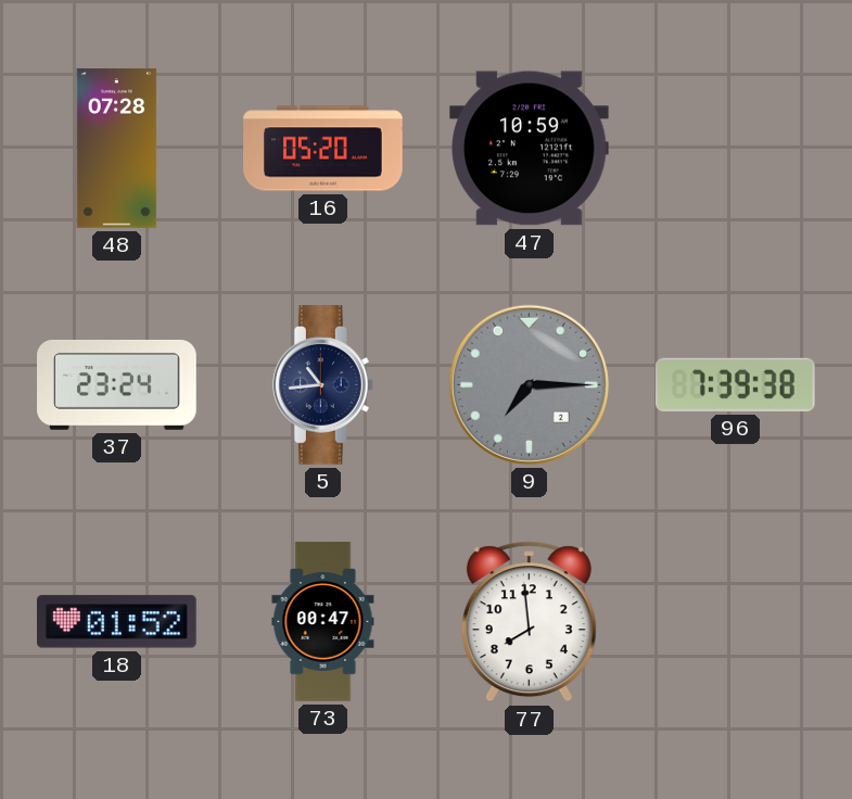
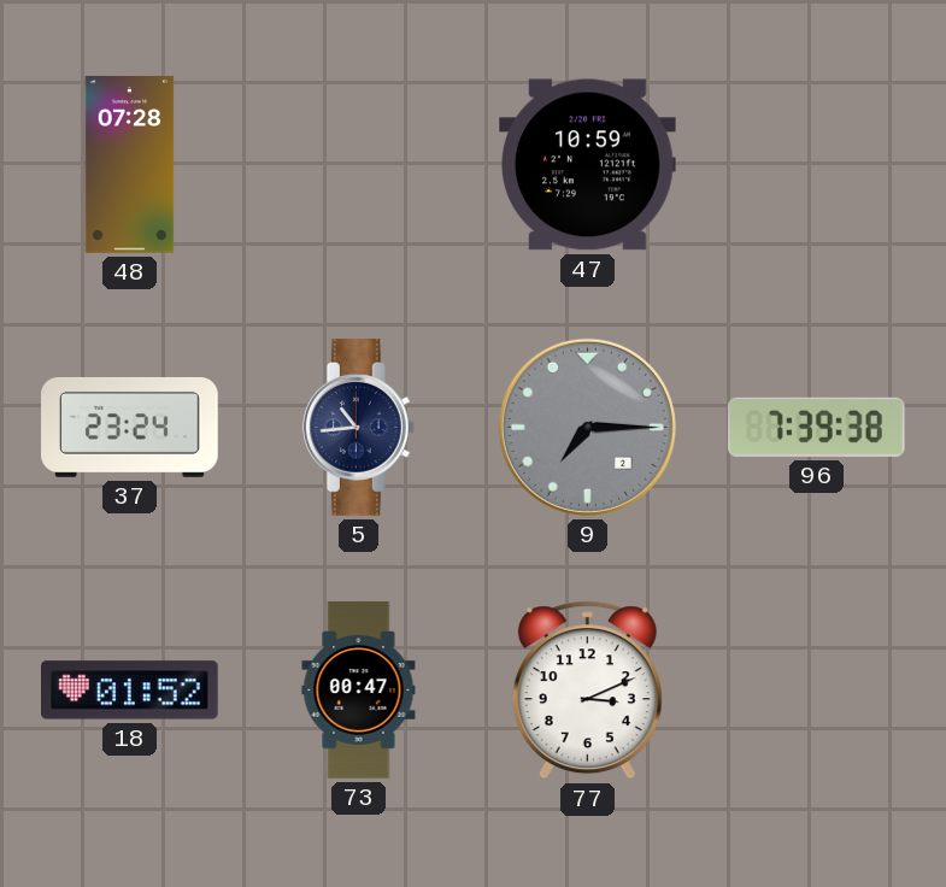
16: 05:20 -> none
77: 7:59 -> 3:11
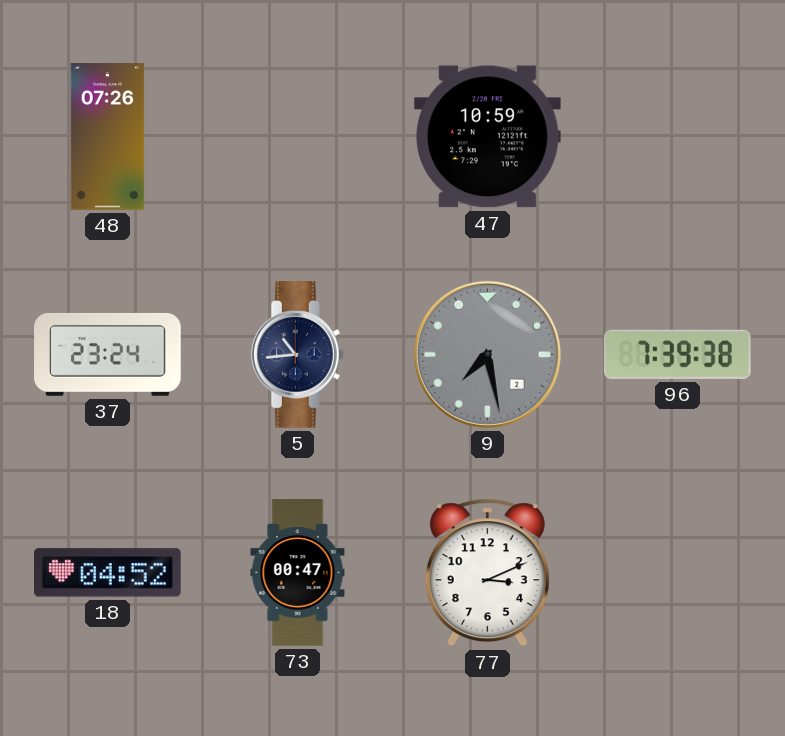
48: 07:28 -> 07:26
9: 7:15 -> 7:28
18: 01:52 -> 04:52
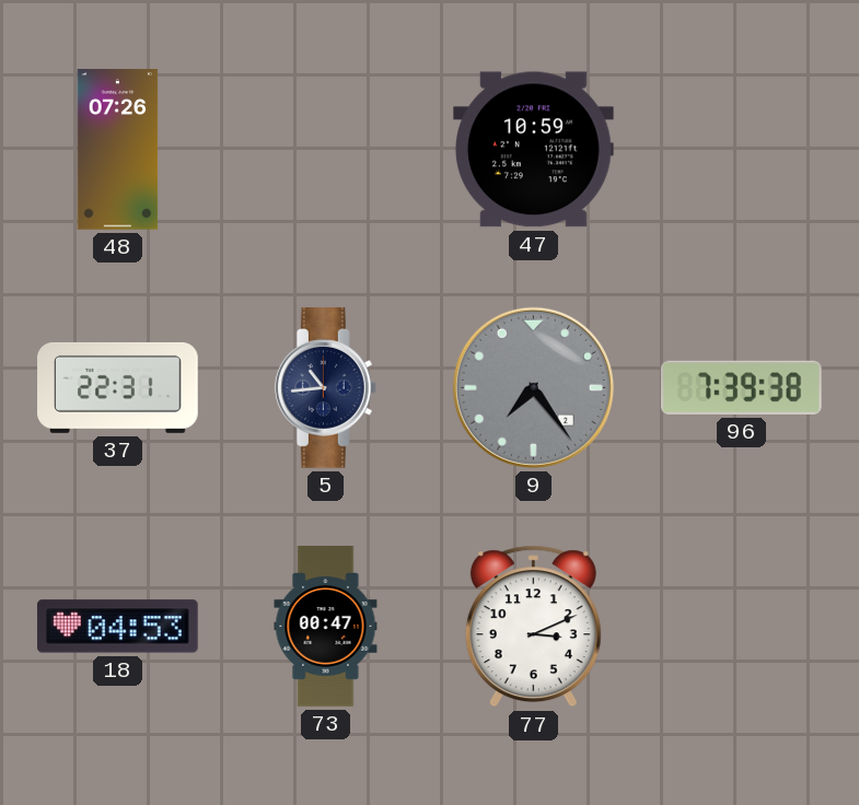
37: 23:24 -> 22:31
9: 7:28 -> 7:24
18: 04:52 -> 04:53
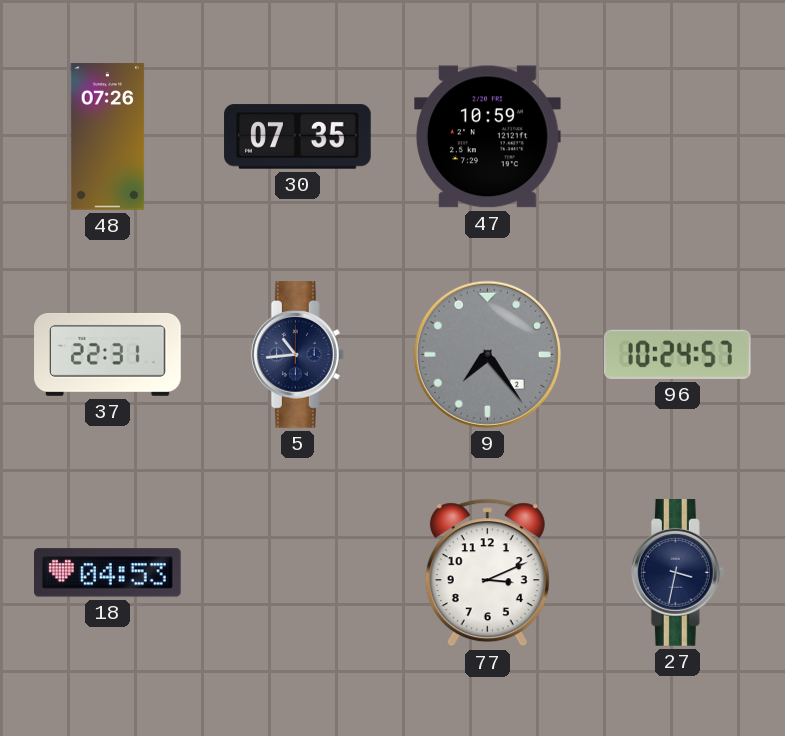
30: none -> 07:35
96: 7:39 -> 10:24
73: 00:47 -> none
27: none -> 3:32
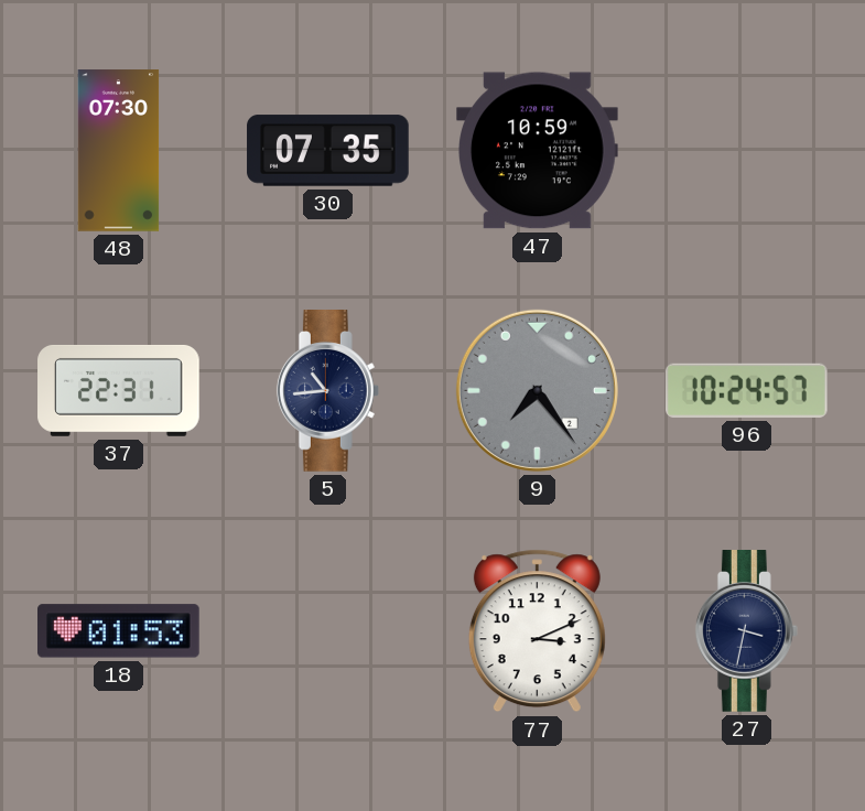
48: 07:26 -> 07:30
18: 04:53 -> 01:53
